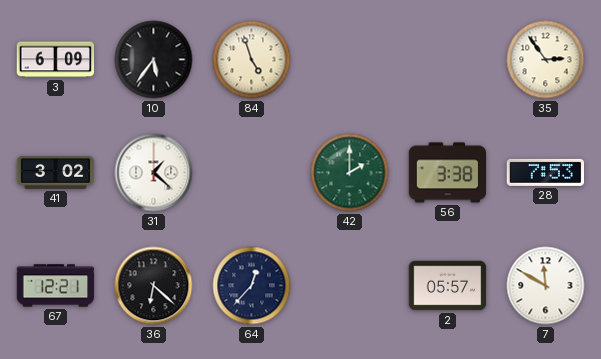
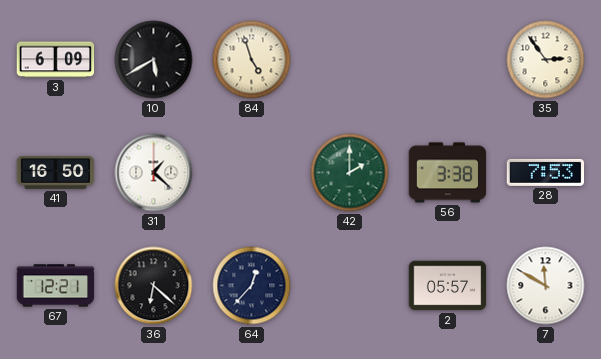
10: 5:36 -> 5:40
41: 3:02 -> 16:50
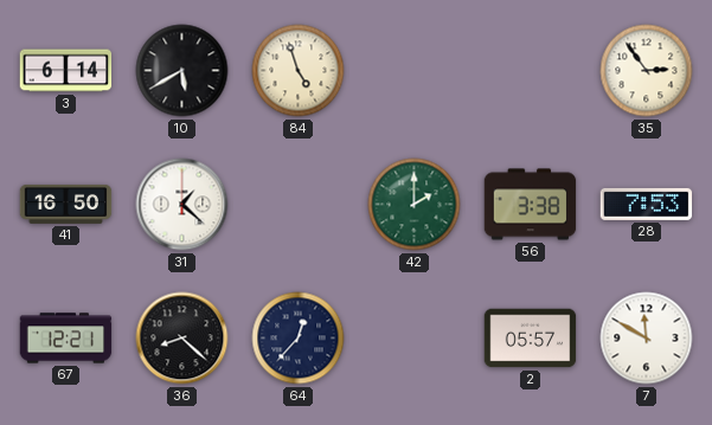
3: 6:09 -> 6:14
36: 6:22 -> 8:22
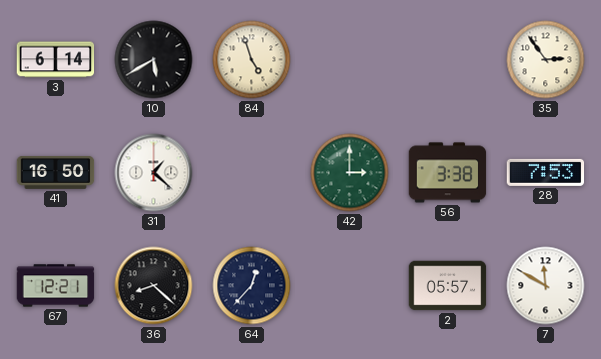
42: 2:00 -> 3:00
